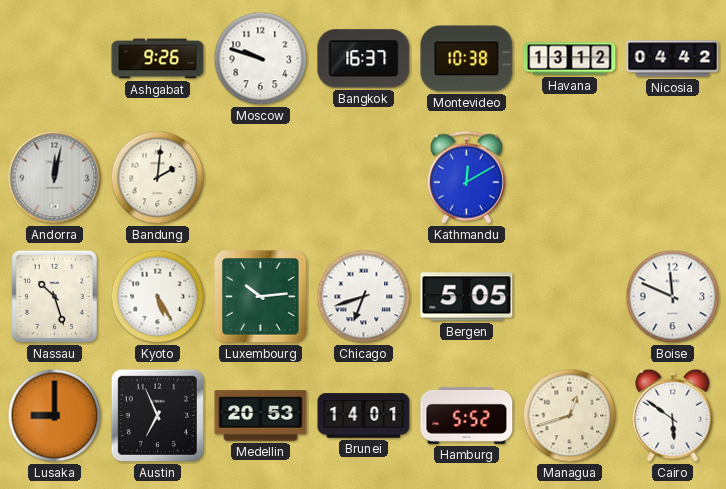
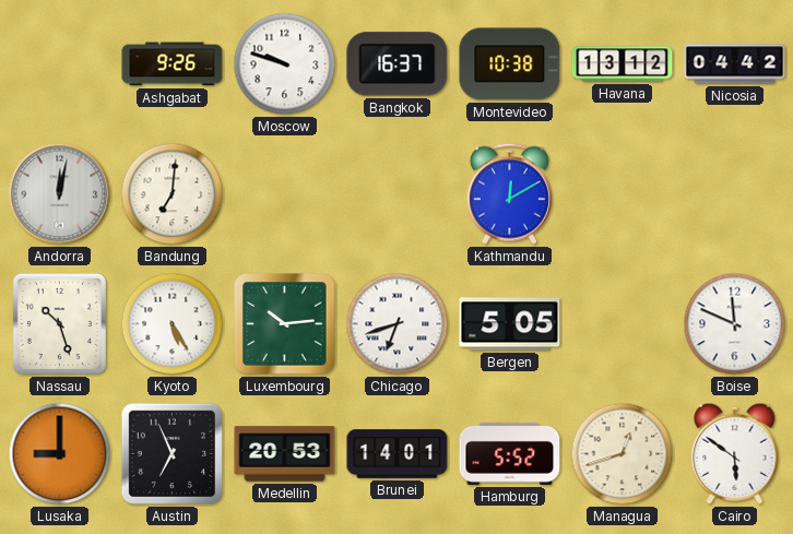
Bandung: 2:01 -> 7:01
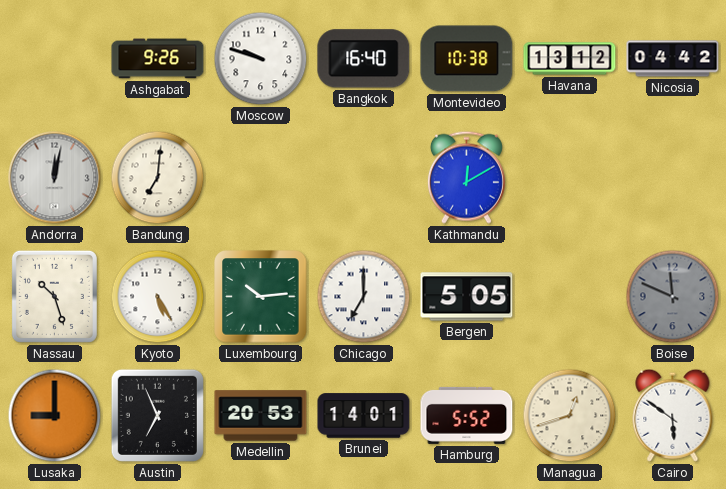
Bangkok: 16:37 -> 16:40
Chicago: 6:42 -> 7:00
Boise dial: white -> grey
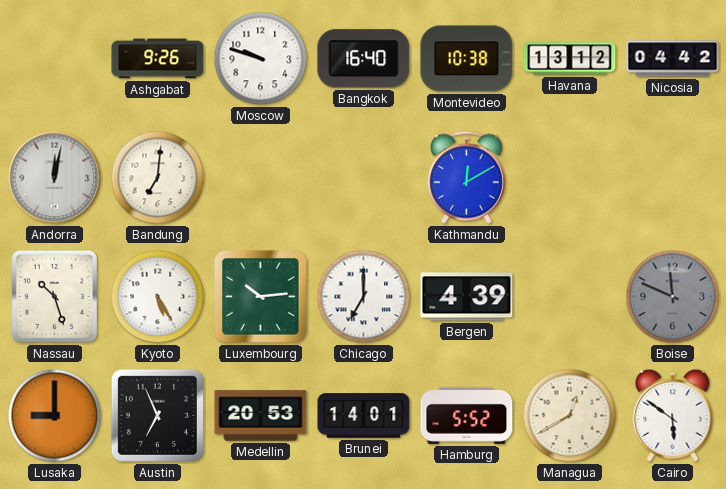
Bergen: 5:05 -> 4:39
Managua: 12:42 -> 12:40
